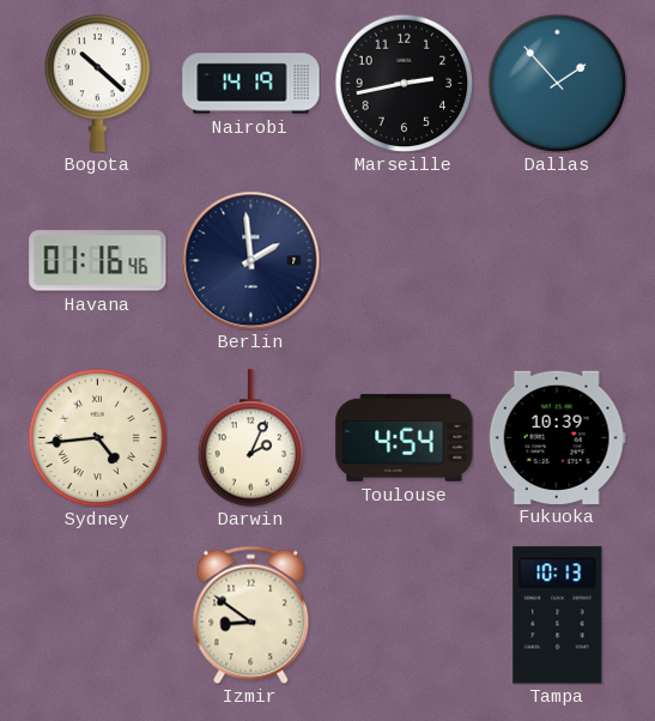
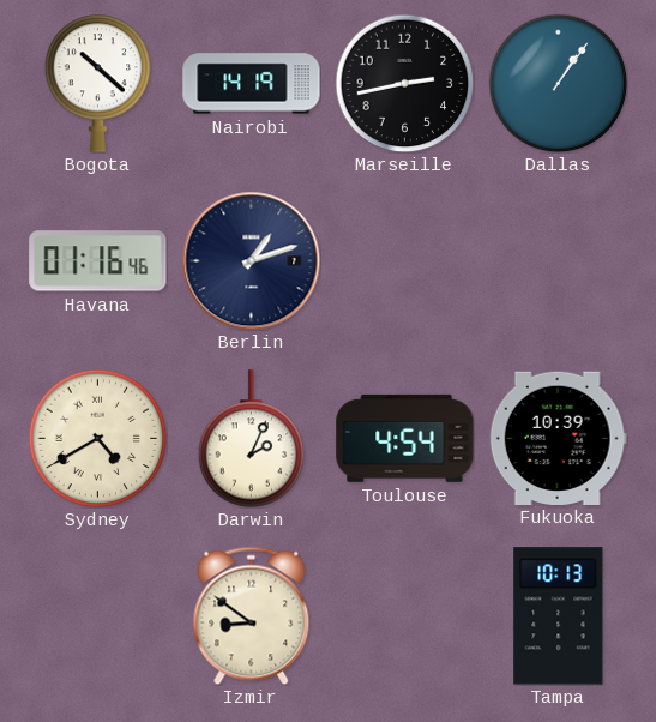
Dallas: 1:53 -> 1:06
Berlin: 1:59 -> 1:12
Sydney: 4:44 -> 4:40
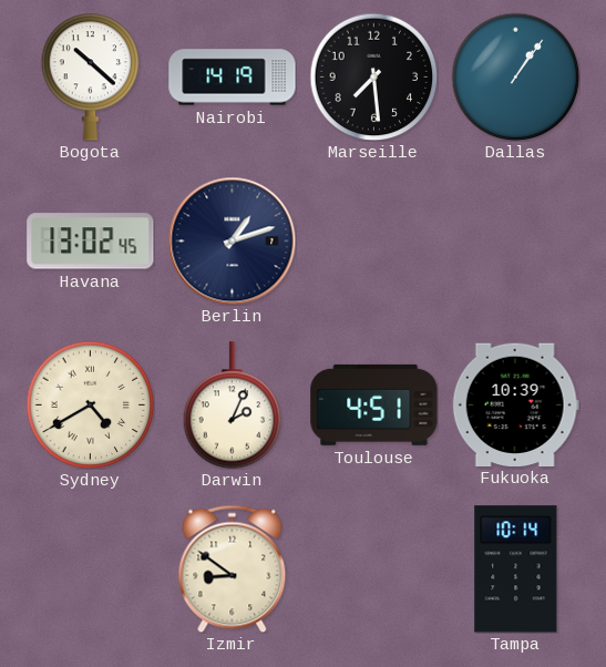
Marseille: 2:43 -> 7:29
Havana: 01:16 -> 13:02
Toulouse: 4:54 -> 4:51
Tampa: 10:13 -> 10:14
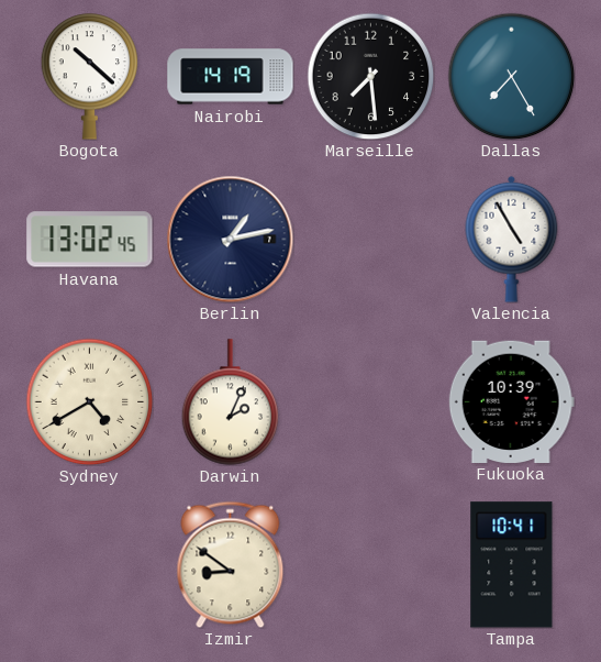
Dallas: 1:06 -> 7:25
Berlin: 1:12 -> 1:13
Valencia: none -> 4:55
Toulouse: 4:51 -> none
Tampa: 10:14 -> 10:41
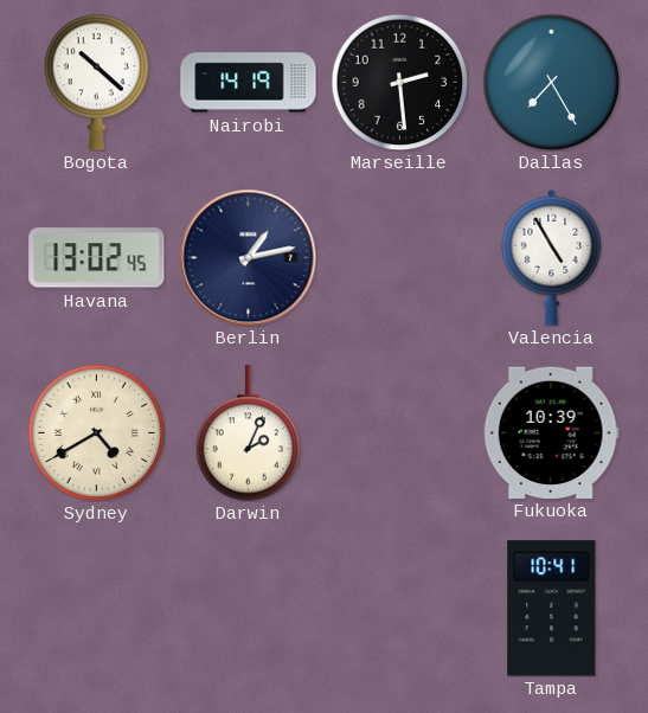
Marseille: 7:29 -> 2:29
Izmir: 8:51 -> none
